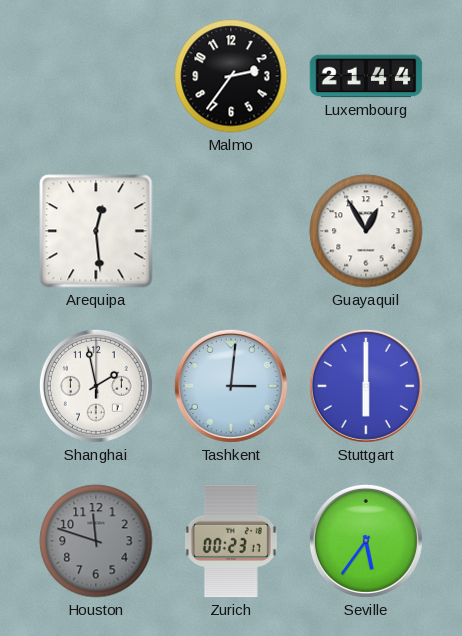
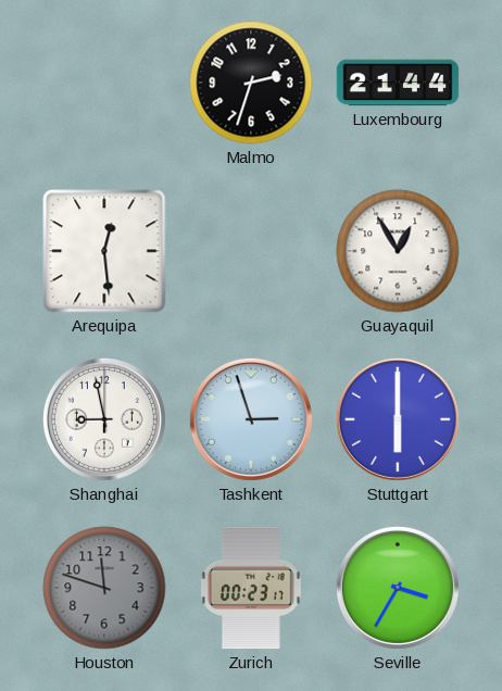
Malmo: 2:36 -> 2:33
Shanghai: 1:58 -> 8:58
Tashkent: 3:01 -> 2:57
Seville: 5:36 -> 3:35
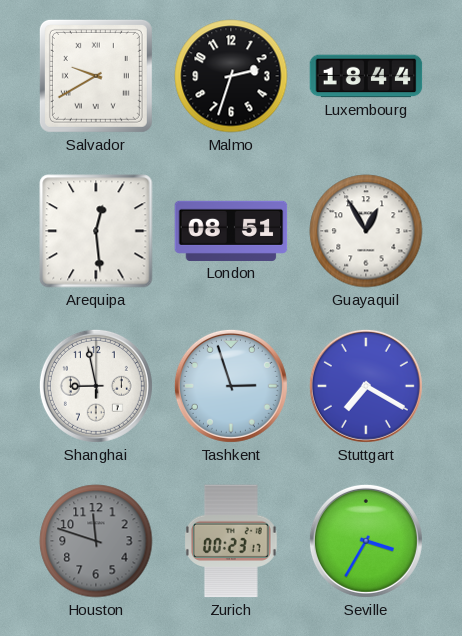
Salvador: none -> 9:40
Luxembourg: 21:44 -> 18:44
London: none -> 08:51
Stuttgart: 6:00 -> 7:20
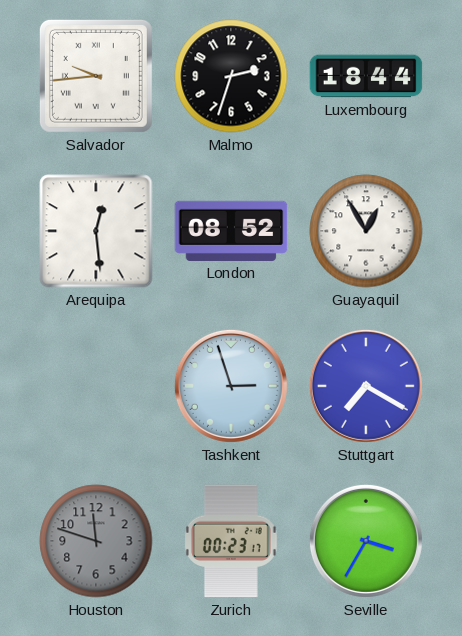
Salvador: 9:40 -> 9:44
London: 08:51 -> 08:52
Shanghai: 8:58 -> none
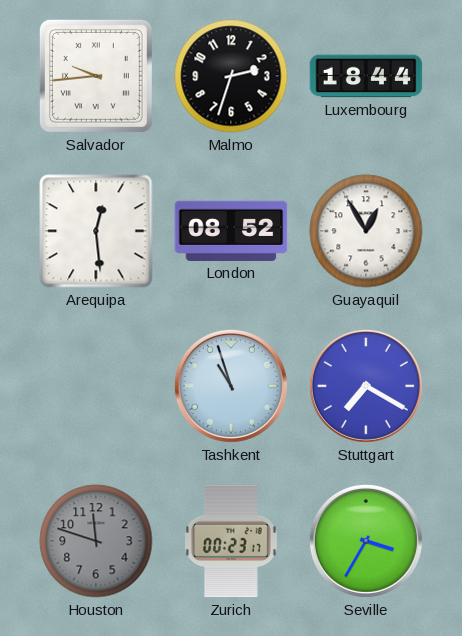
Tashkent: 2:57 -> 10:57
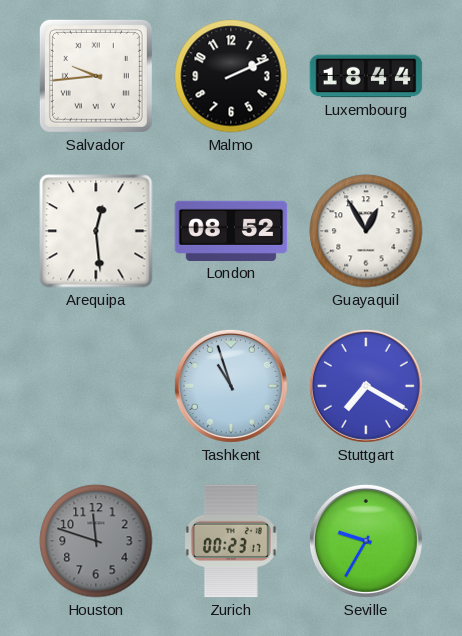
Malmo: 2:33 -> 2:11
Seville: 3:35 -> 9:35
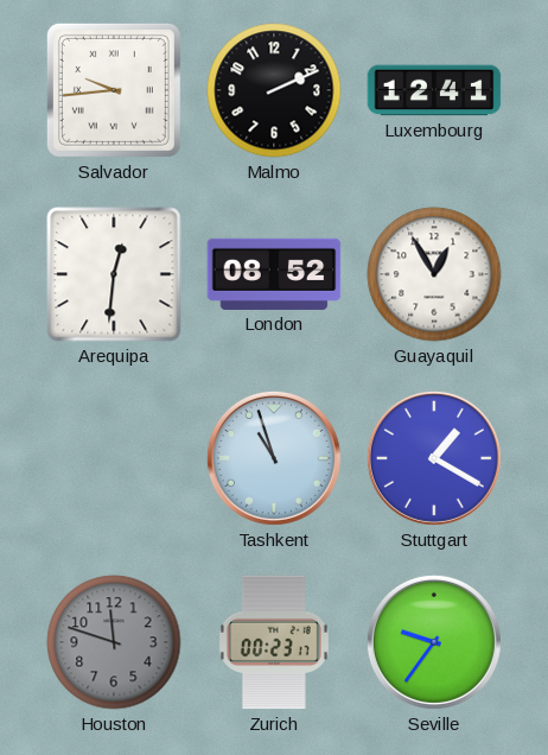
Luxembourg: 18:44 -> 12:41
Arequipa: 12:29 -> 12:31
Stuttgart: 7:20 -> 1:20
Seville: 9:35 -> 9:36
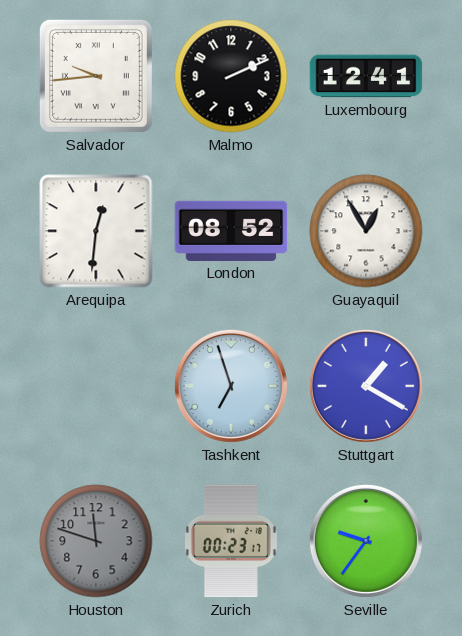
Tashkent: 10:57 -> 6:57
